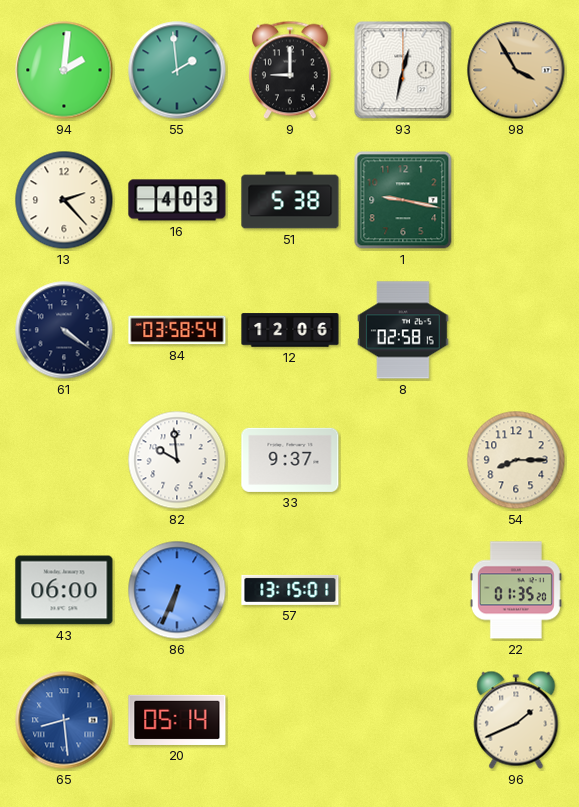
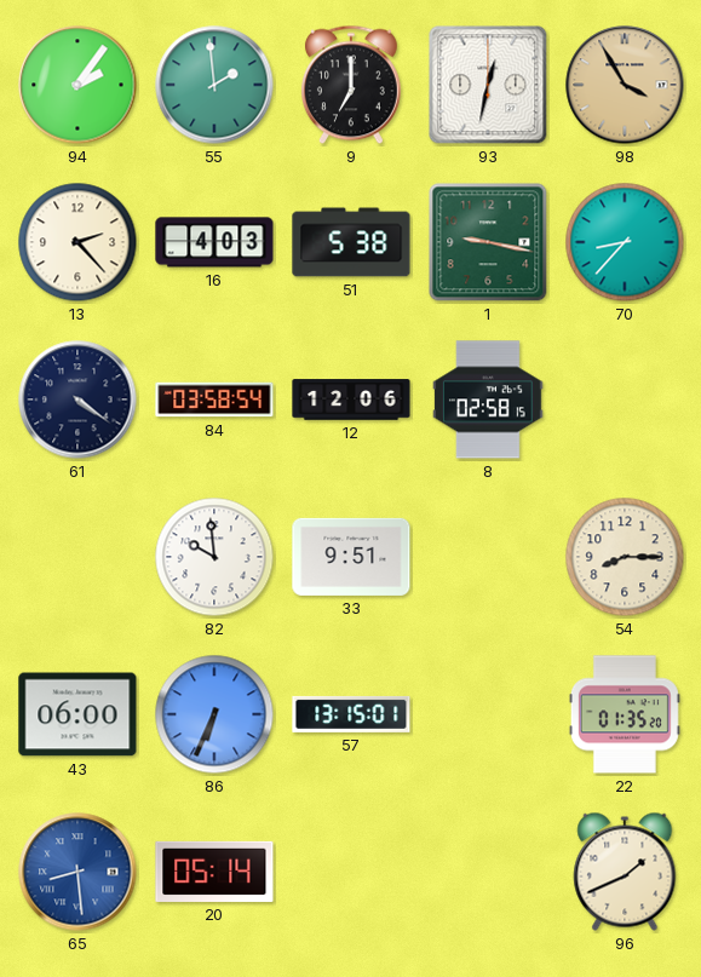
94: 2:01 -> 2:06
9: 9:00 -> 7:00
70: none -> 8:37
33: 9:37 -> 9:51
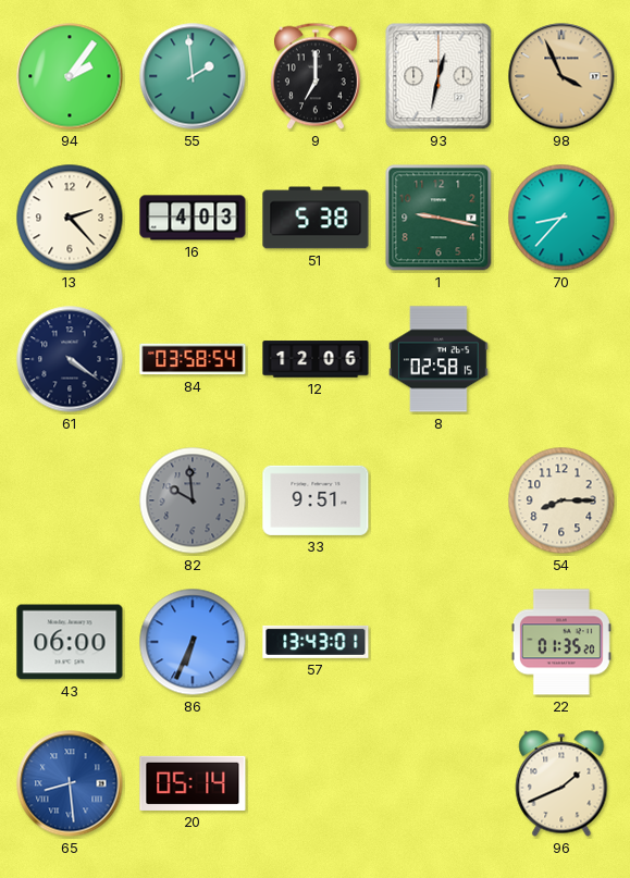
98: 3:55 -> 3:56
82 dial: white -> grey
57: 13:15 -> 13:43
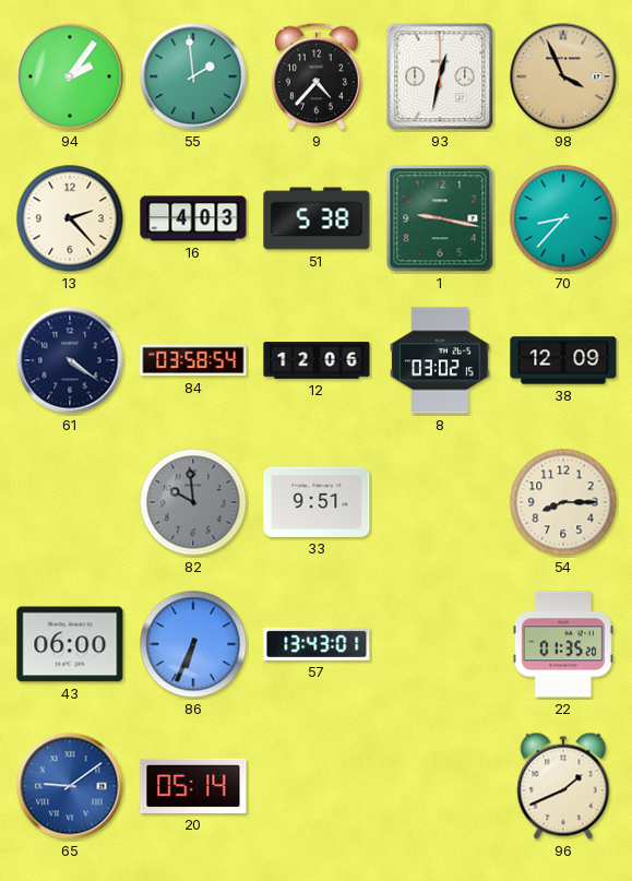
9: 7:00 -> 4:37
8: 02:58 -> 03:02
38: none -> 12:09
65: 8:29 -> 9:09
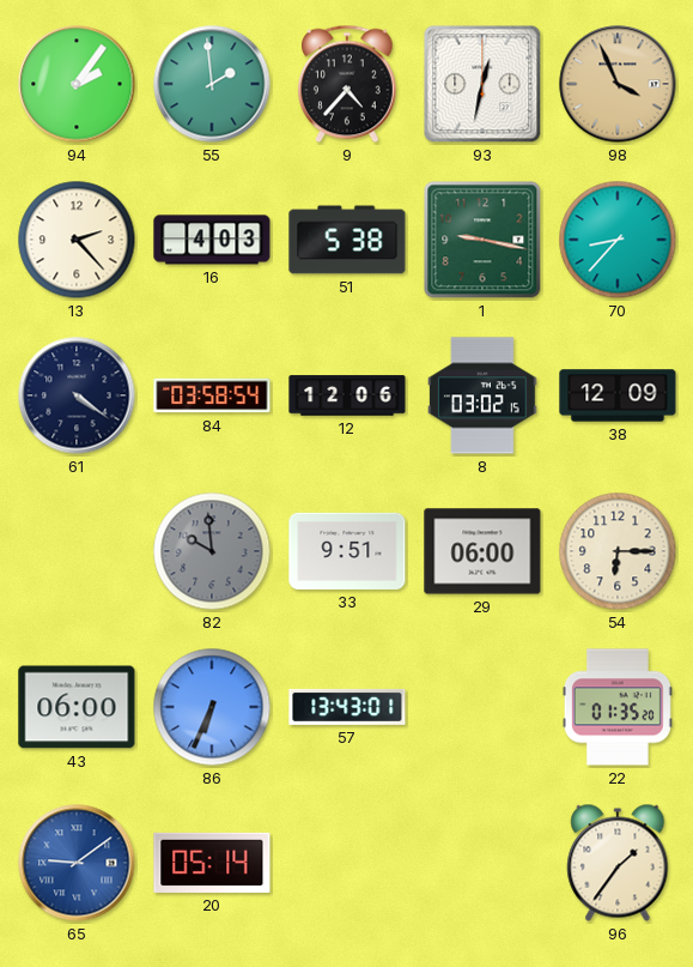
29: none -> 06:00
54: 8:15 -> 6:15
96: 1:41 -> 1:36
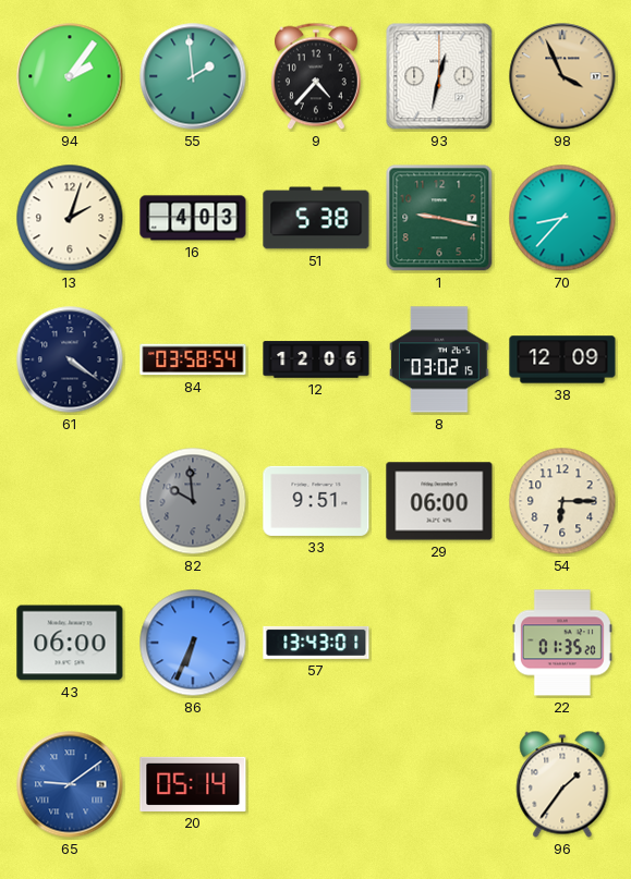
13: 2:23 -> 2:03
